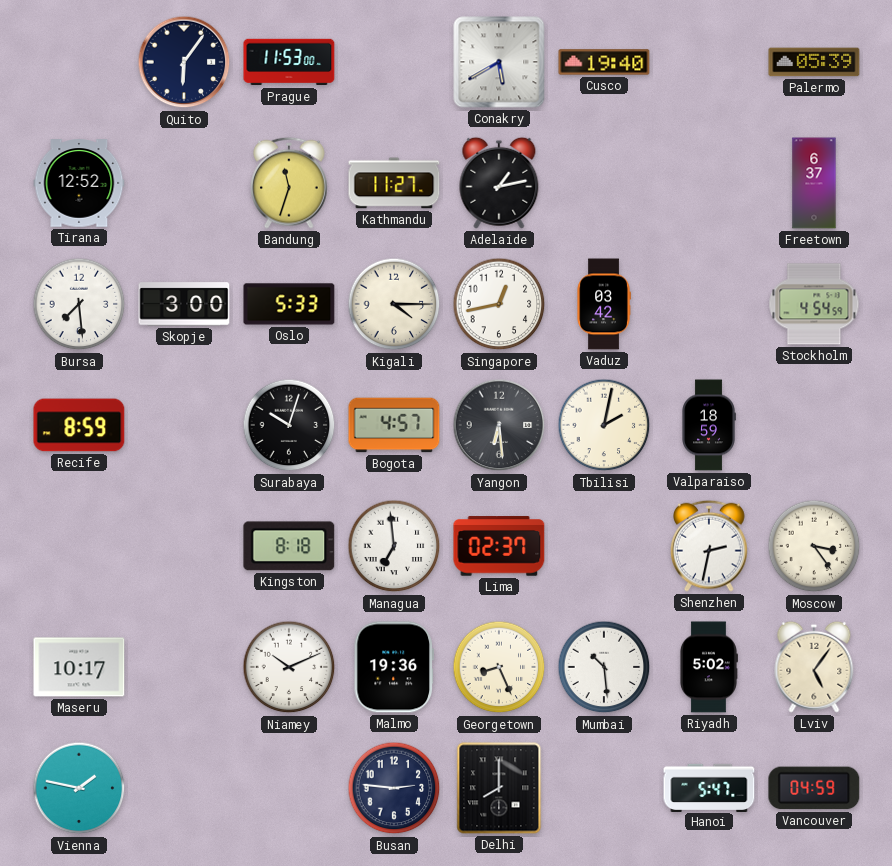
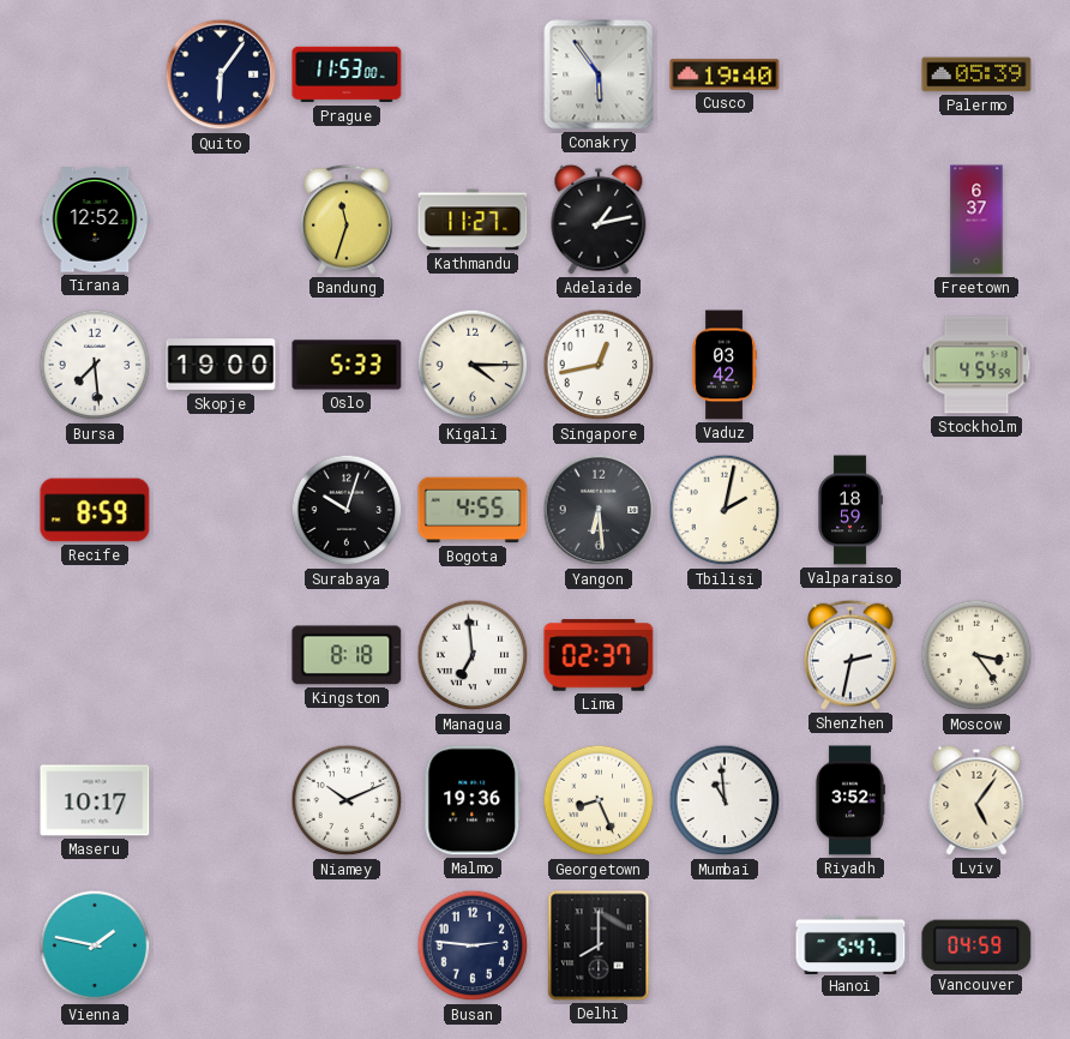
Conakry: 5:40 -> 5:54
Skopje: 3:00 -> 19:00
Bogota: 4:57 -> 4:55
Mumbai: 10:29 -> 10:59
Riyadh: 5:02 -> 3:52
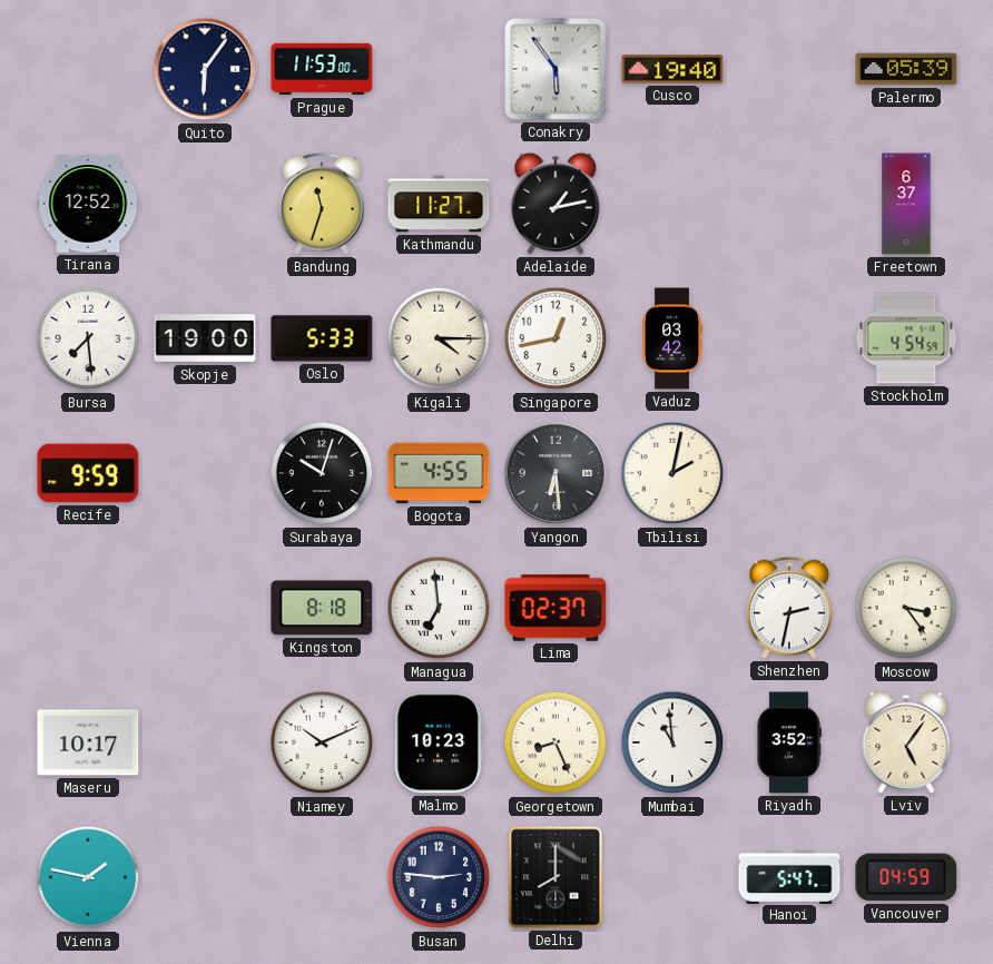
Recife: 8:59 -> 9:59
Valparaiso: 18:59 -> none
Malmo: 19:36 -> 10:23
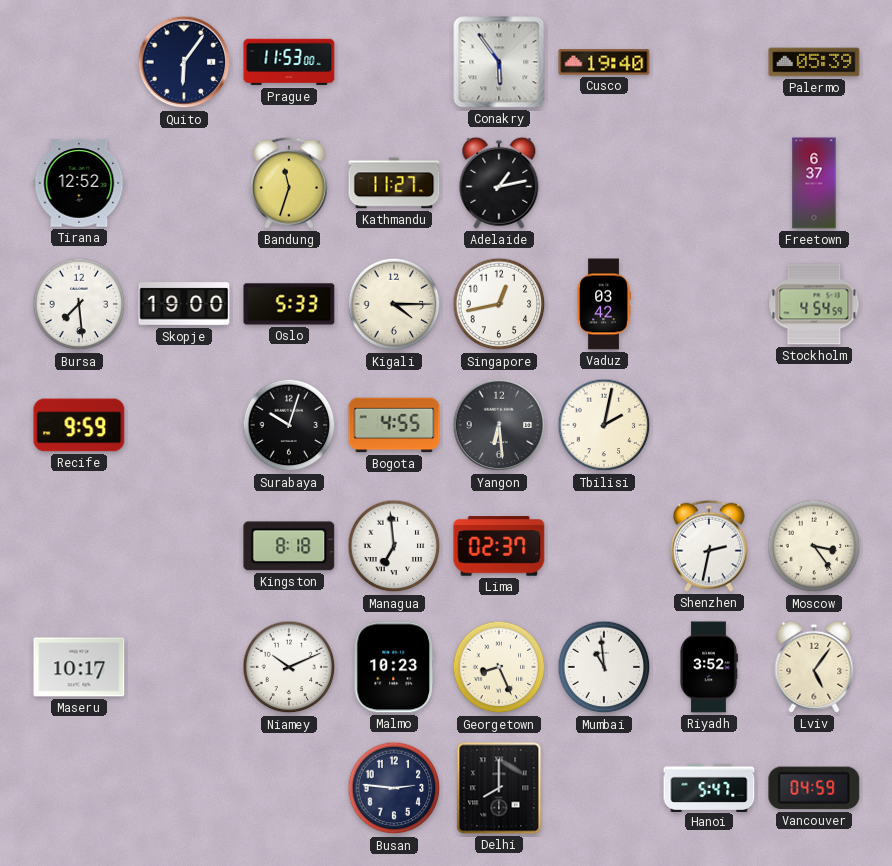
Vienna: 1:47 -> none
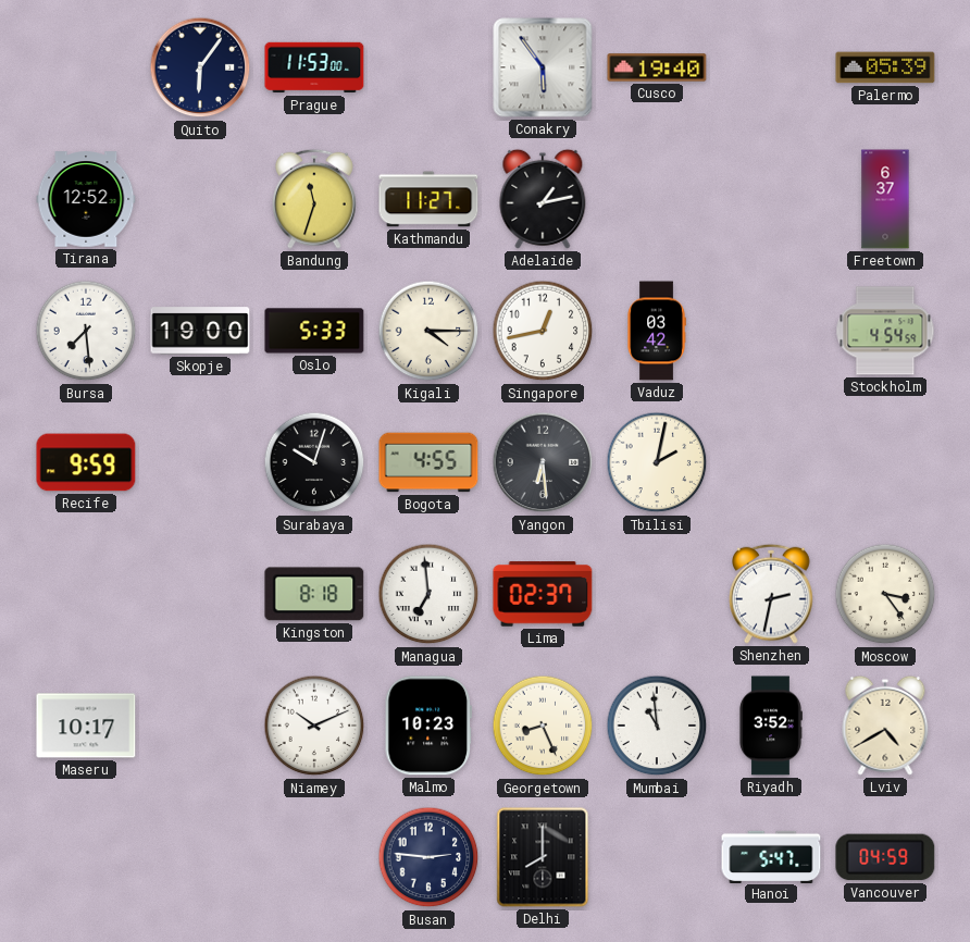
Lviv: 5:06 -> 4:40
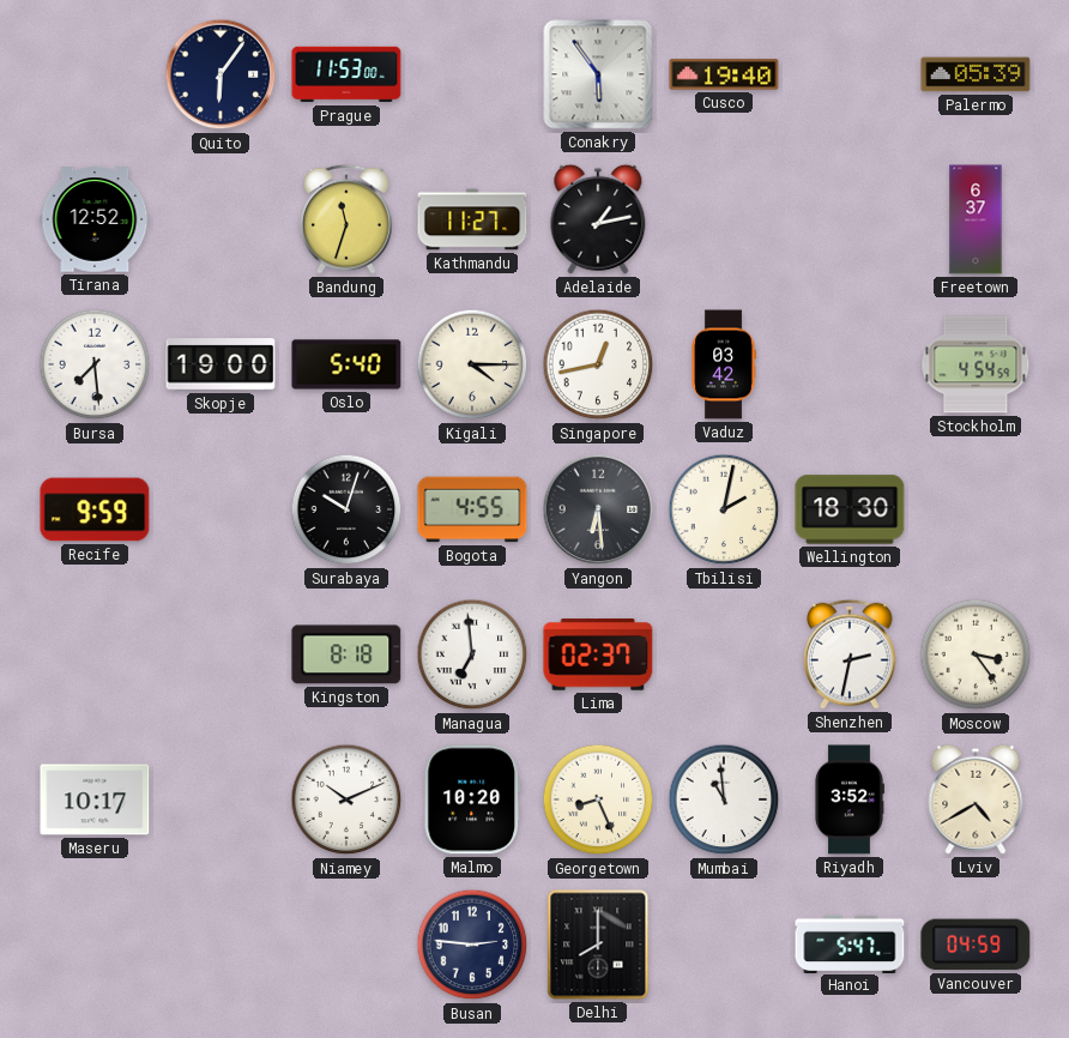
Oslo: 5:33 -> 5:40
Wellington: none -> 18:30
Malmo: 10:23 -> 10:20
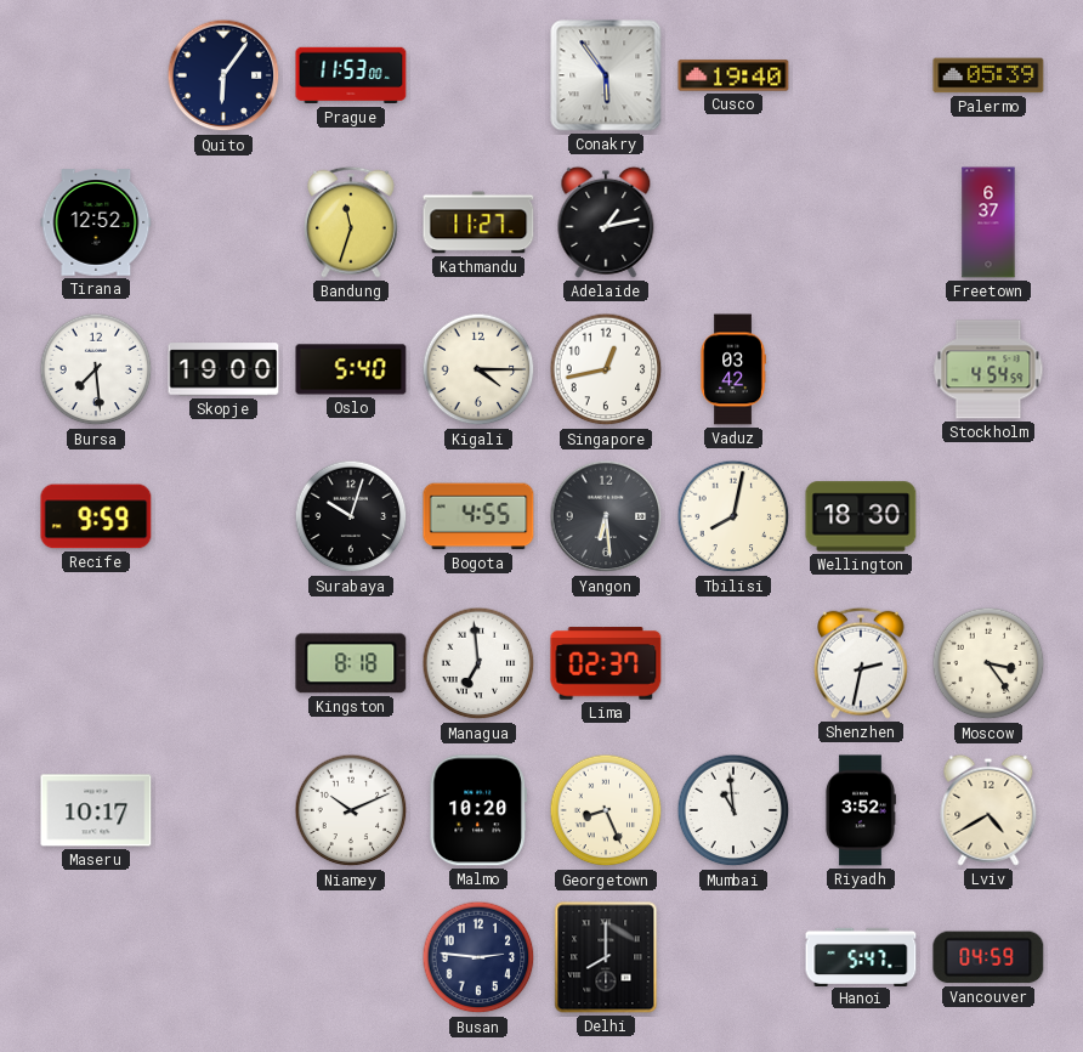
Tbilisi: 2:02 -> 8:02
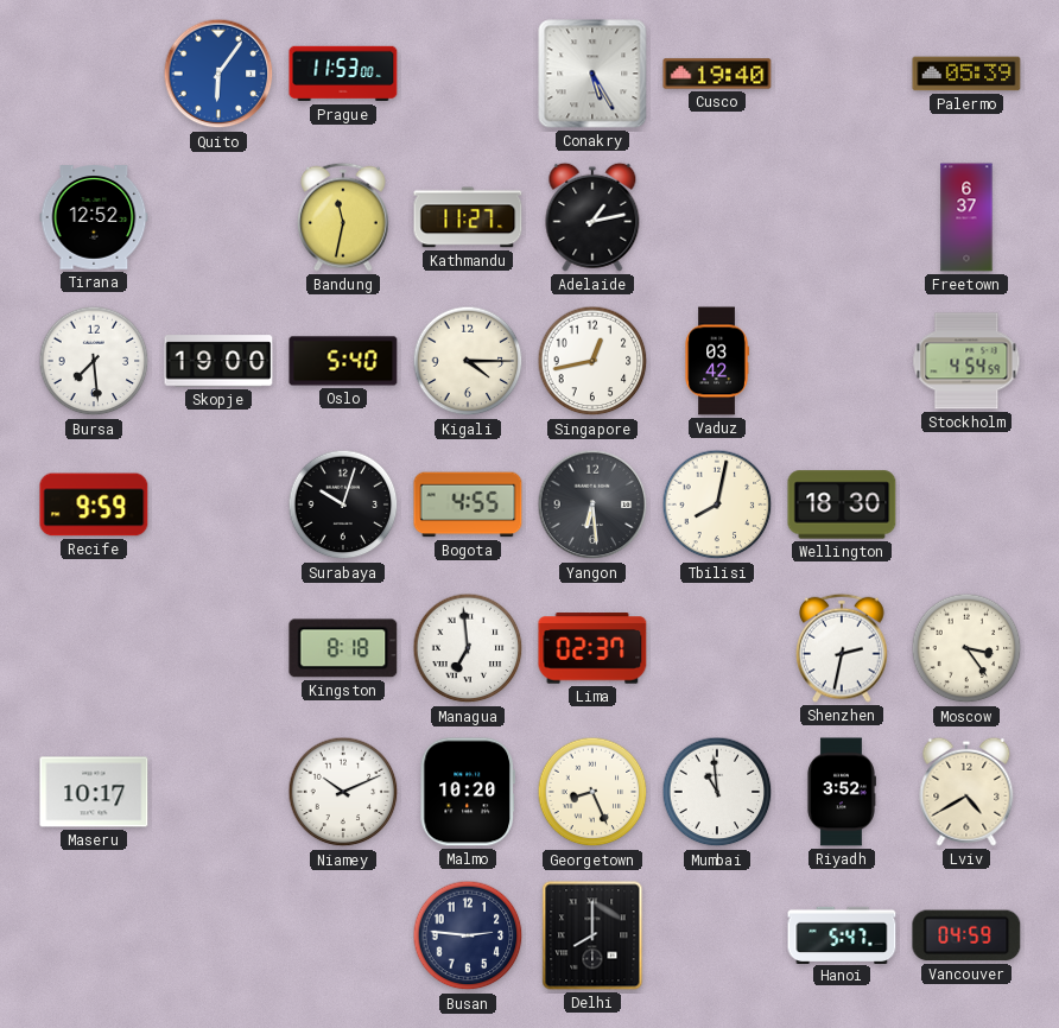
Quito dial: navy -> blue
Conakry: 5:54 -> 5:25
Bandung: 11:33 -> 11:32
